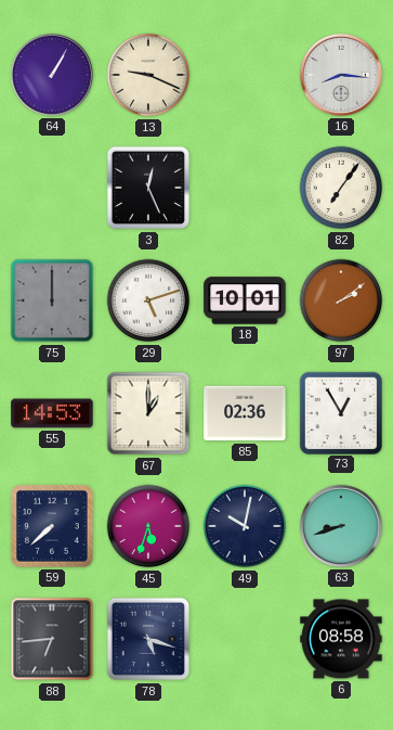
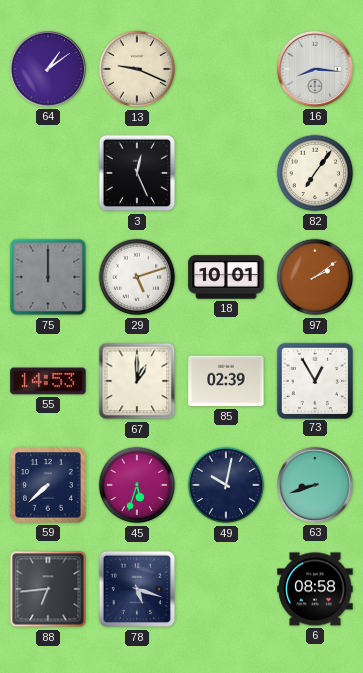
64: 1:05 -> 1:09
85: 02:36 -> 02:39
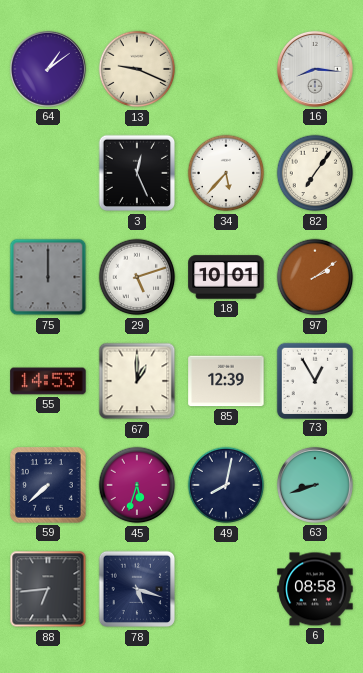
34: none -> 5:37
85: 02:39 -> 12:39
49: 10:02 -> 8:02
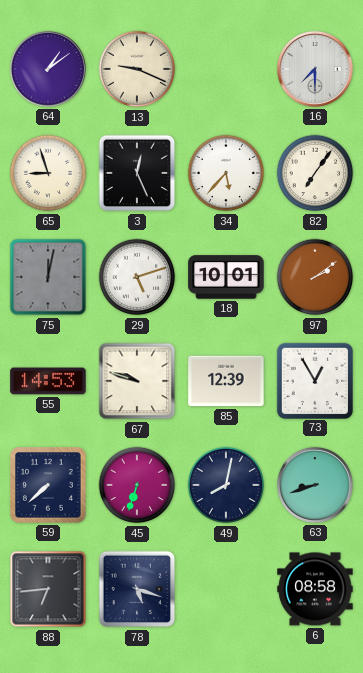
16: 8:16 -> 7:30
65: none -> 8:57
75: 12:00 -> 12:02
67: 1:00 -> 9:48
45: 5:33 -> 6:33
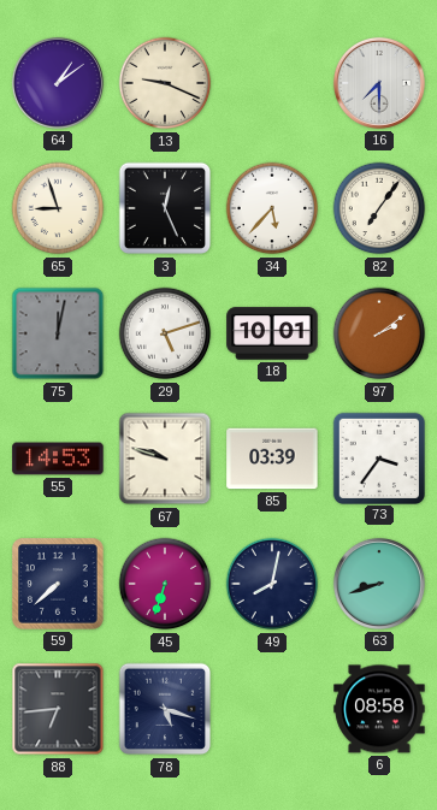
85: 12:39 -> 03:39
73: 12:55 -> 3:36
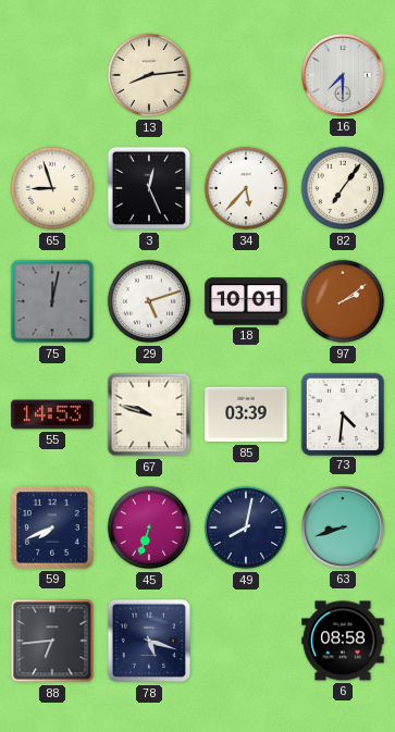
64: 1:09 -> none
13: 9:19 -> 8:14
73: 3:36 -> 4:31
59: 7:38 -> 7:41
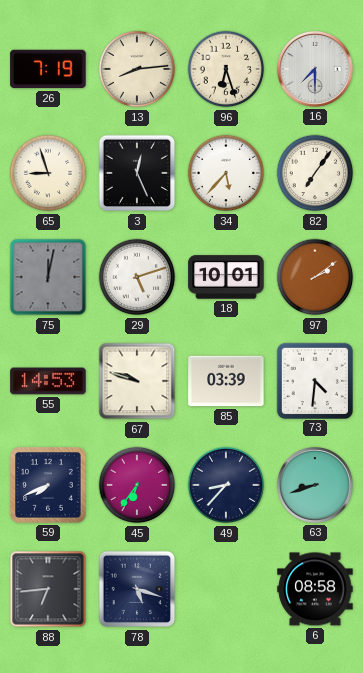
26: none -> 7:19
96: none -> 6:27
45: 6:33 -> 6:36
49: 8:02 -> 8:37
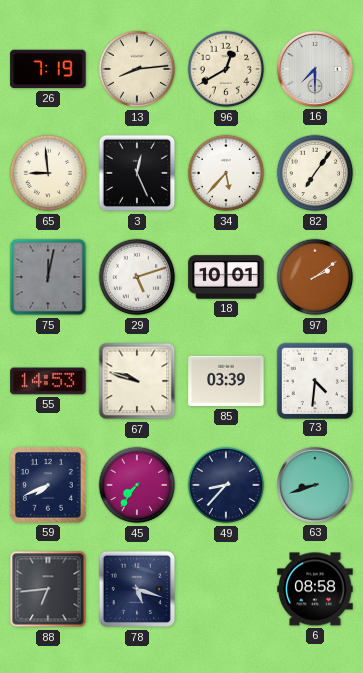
96: 6:27 -> 12:40
65: 8:57 -> 8:59
45: 6:36 -> 7:36
